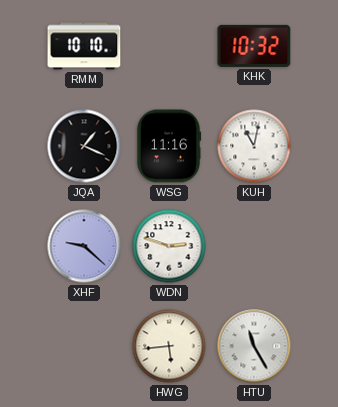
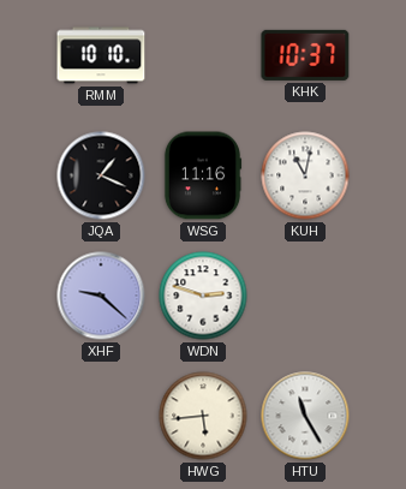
KHK: 10:32 -> 10:37
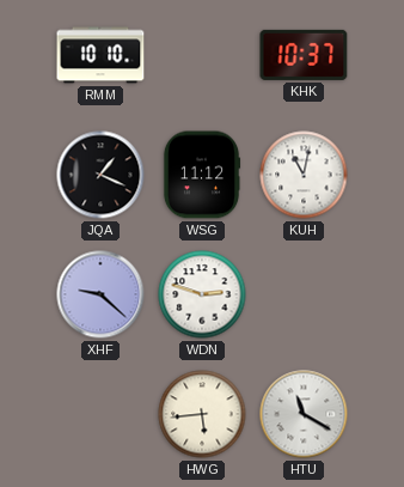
WSG: 11:16 -> 11:12
HTU: 11:25 -> 11:20
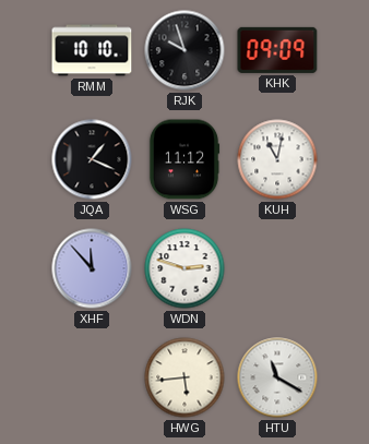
RJK: none -> 9:57
KHK: 10:37 -> 09:09
XHF: 9:22 -> 11:53
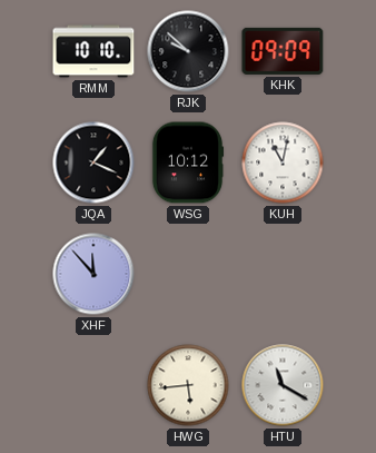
RJK: 9:57 -> 9:52
WSG: 11:12 -> 10:12
WDN: 2:48 -> none
